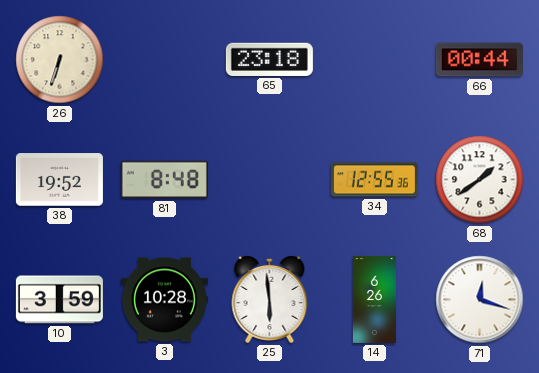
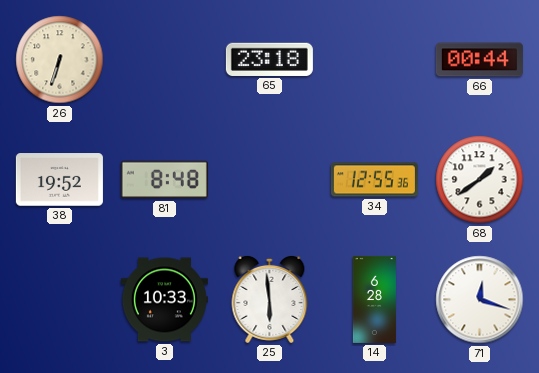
10: 3:59 -> none
3: 10:28 -> 10:33
14: 6:26 -> 6:28
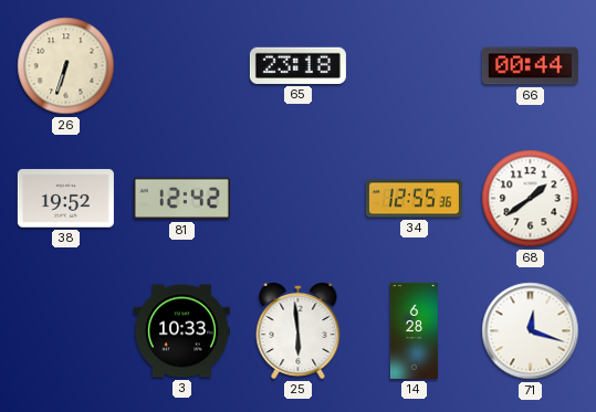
81: 8:48 -> 12:42
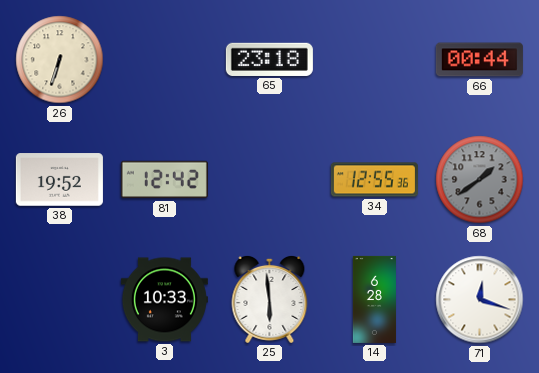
68 dial: white -> grey
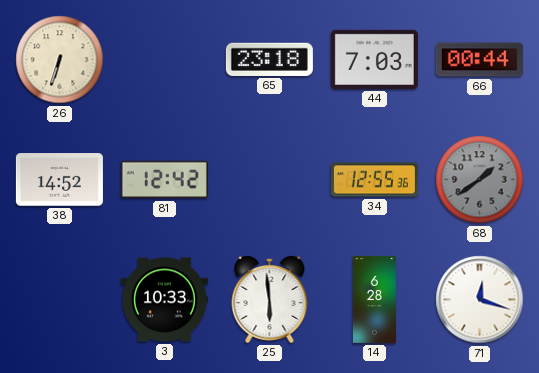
44: none -> 7:03
38: 19:52 -> 14:52
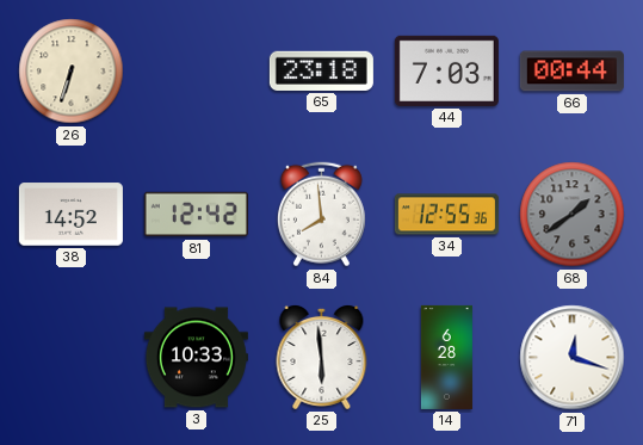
84: none -> 7:59
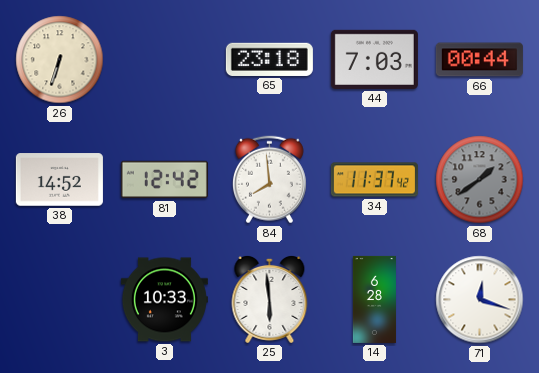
34: 12:55 -> 11:37
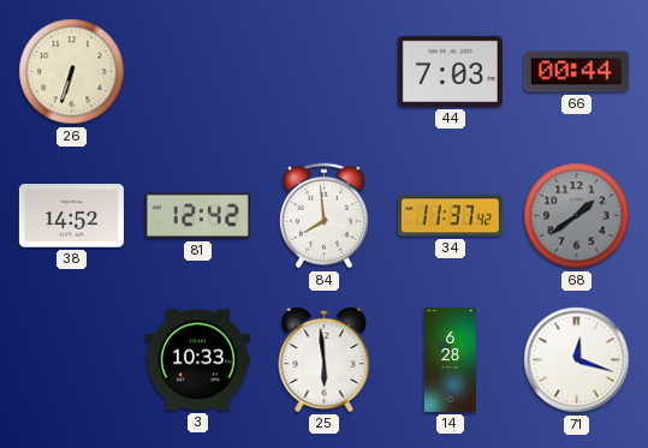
65: 23:18 -> none
